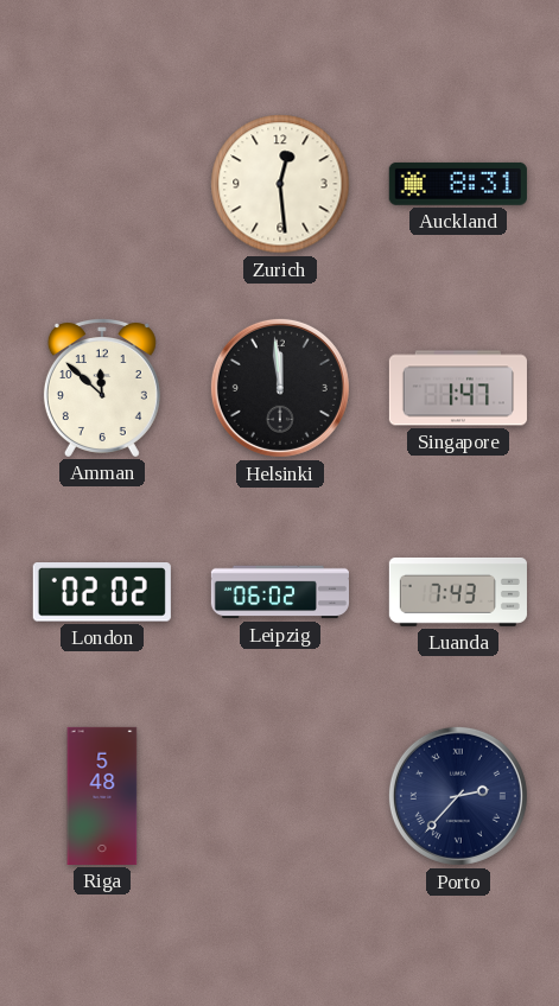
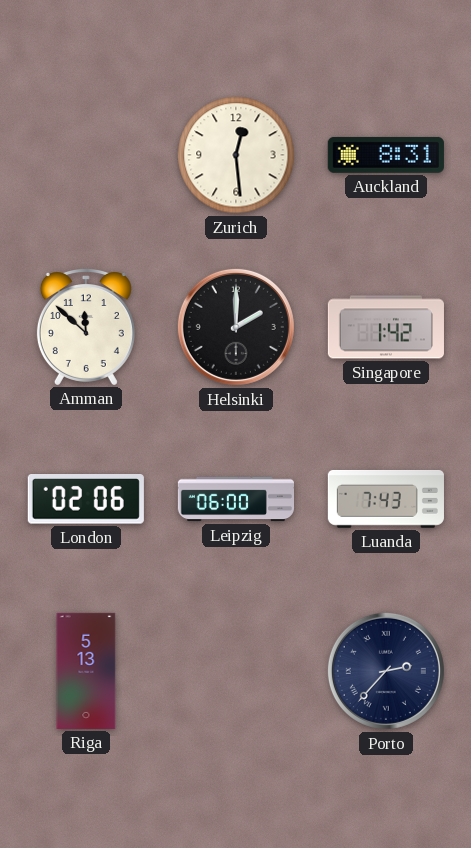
Helsinki: 11:59 -> 2:00
Singapore: 1:47 -> 1:42
London: 02:02 -> 02:06
Leipzig: 06:02 -> 06:00
Riga: 5:48 -> 5:13
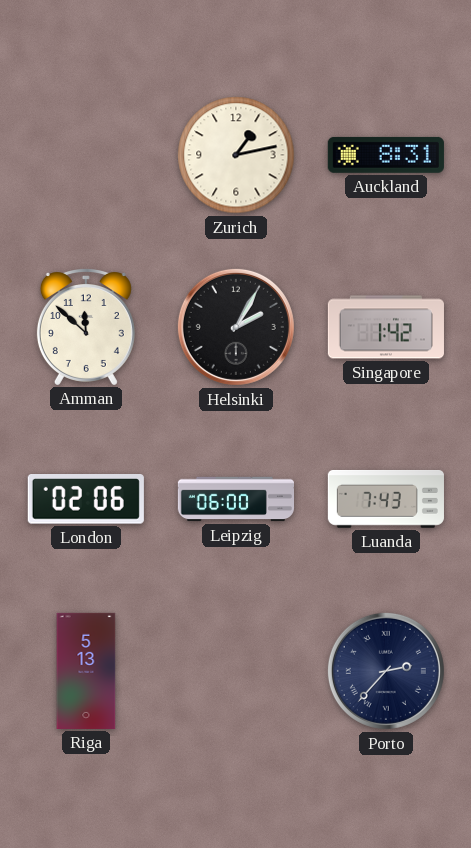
Zurich: 12:29 -> 1:13
Helsinki: 2:00 -> 2:05
